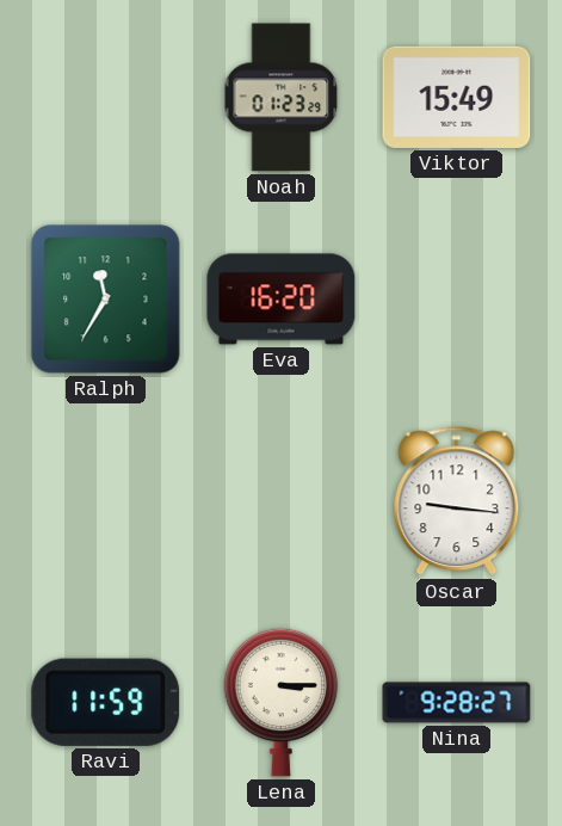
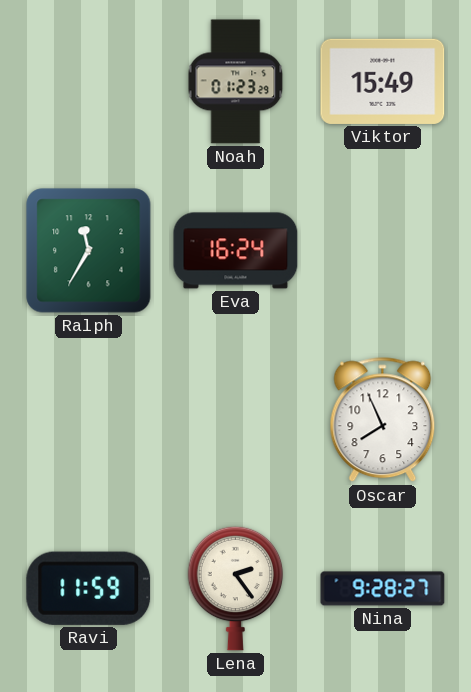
Eva: 16:20 -> 16:24
Oscar: 9:16 -> 7:56
Lena: 3:15 -> 2:24
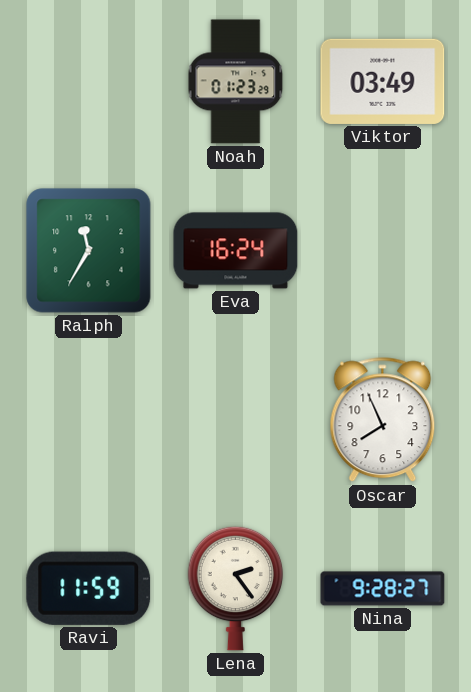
Viktor: 15:49 -> 03:49
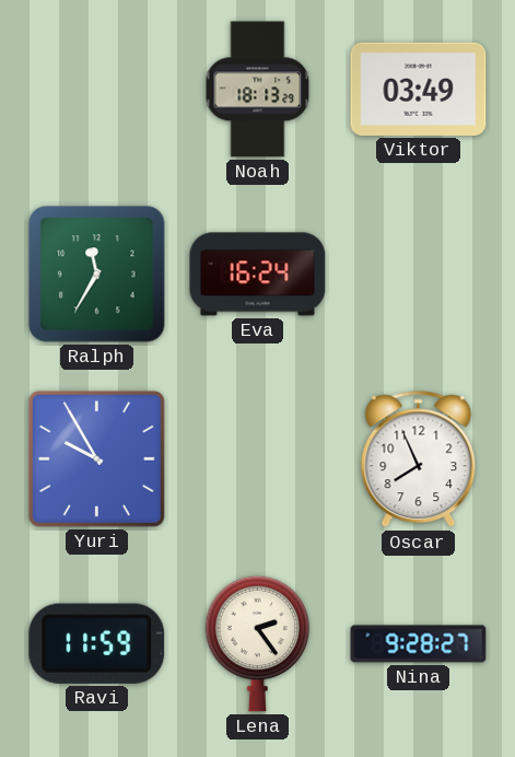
Noah: 01:23 -> 18:13
Yuri: none -> 9:55
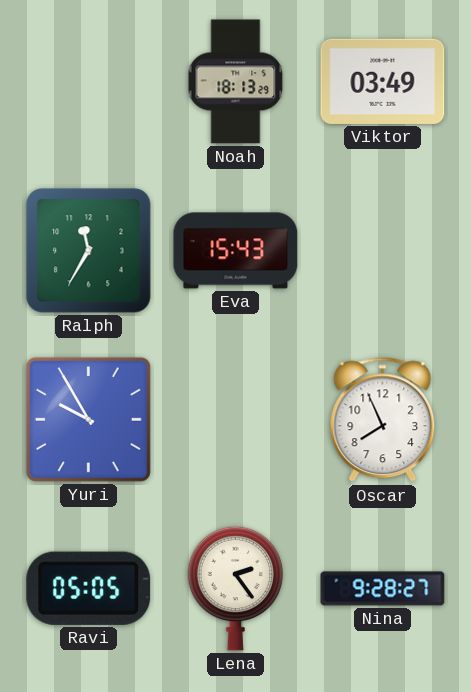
Eva: 16:24 -> 15:43
Ravi: 11:59 -> 05:05
